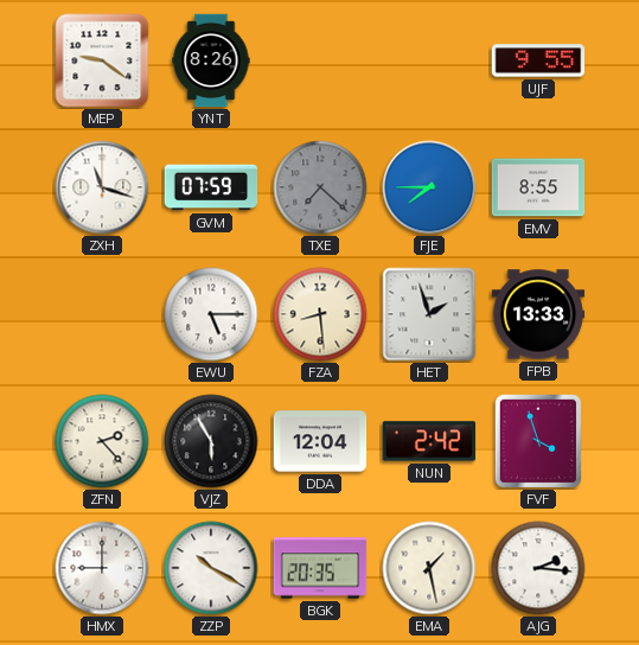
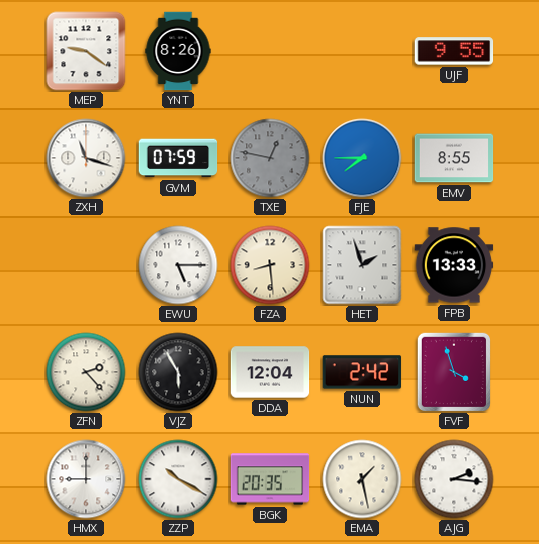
TXE: 7:22 -> 12:47
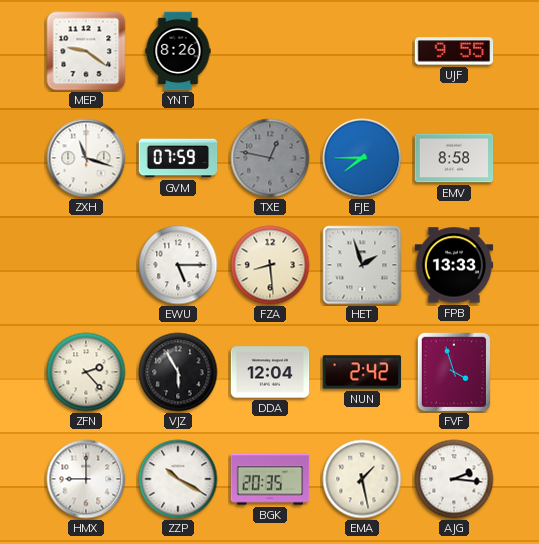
EMV: 8:55 -> 8:58
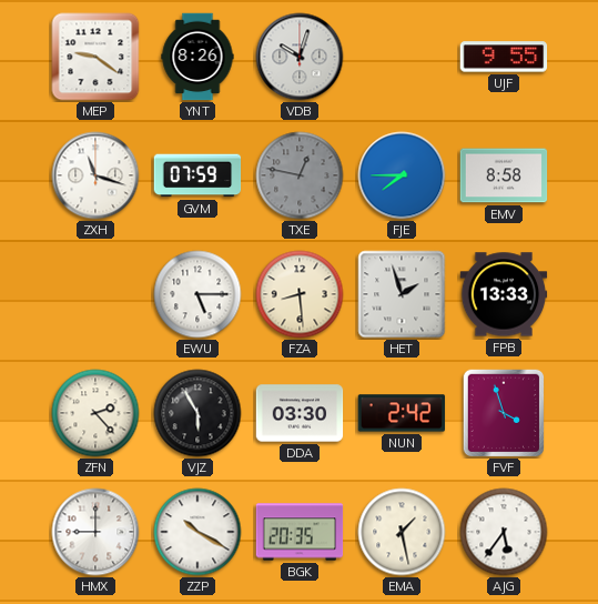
VDB: none -> 10:03
DDA: 12:04 -> 03:30
AJG: 2:16 -> 5:36
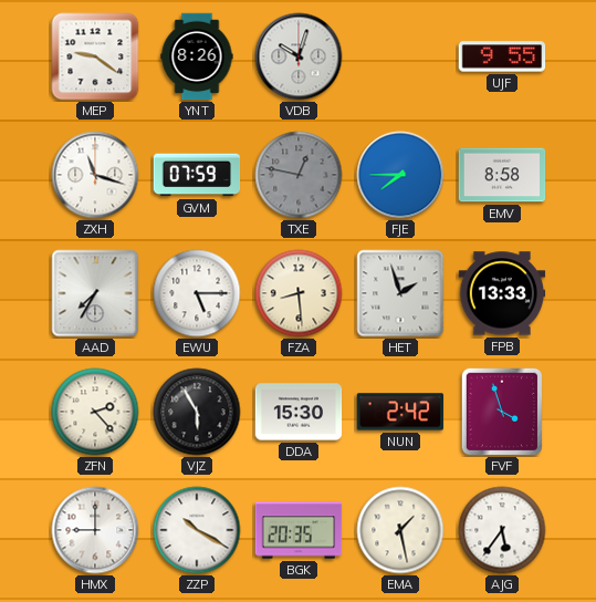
AAD: none -> 7:35
DDA: 03:30 -> 15:30
